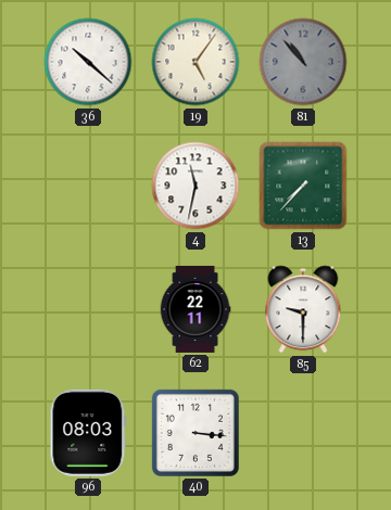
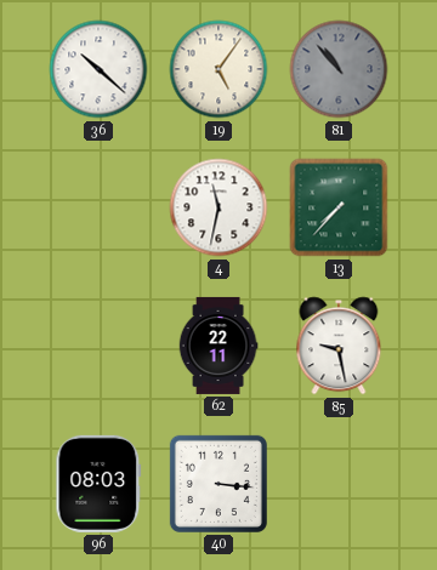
85: 9:30 -> 9:28
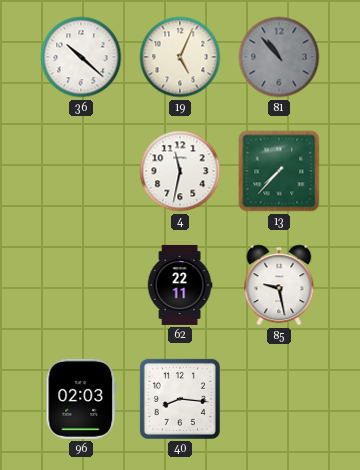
19: 5:06 -> 5:04
96: 08:03 -> 02:03
40: 3:16 -> 8:16
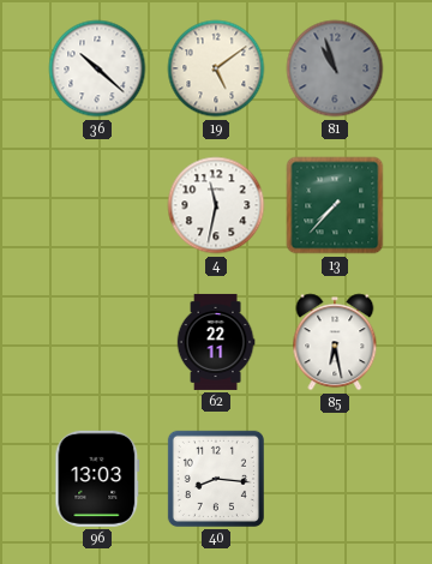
19: 5:04 -> 5:09
81: 10:53 -> 10:57
85: 9:28 -> 6:28
96: 02:03 -> 13:03
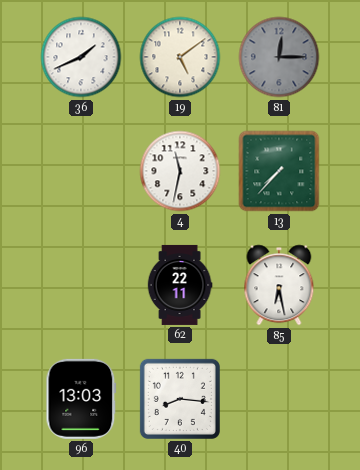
36: 10:22 -> 1:41
81: 10:57 -> 12:15
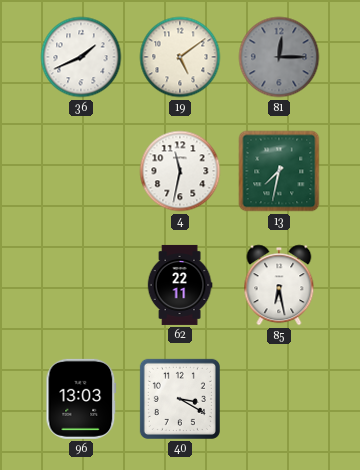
13: 7:37 -> 7:32
40: 8:16 -> 3:20
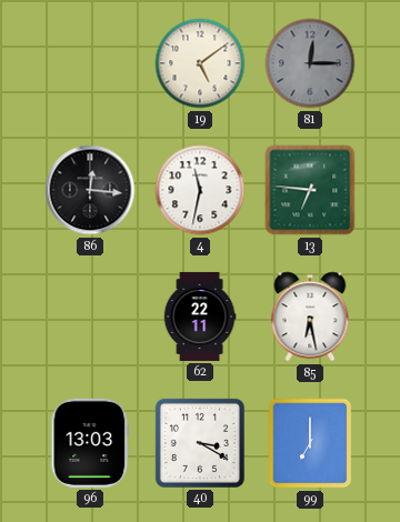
36: 1:41 -> none
86: none -> 12:16
13: 7:32 -> 6:46
99: none -> 7:00
